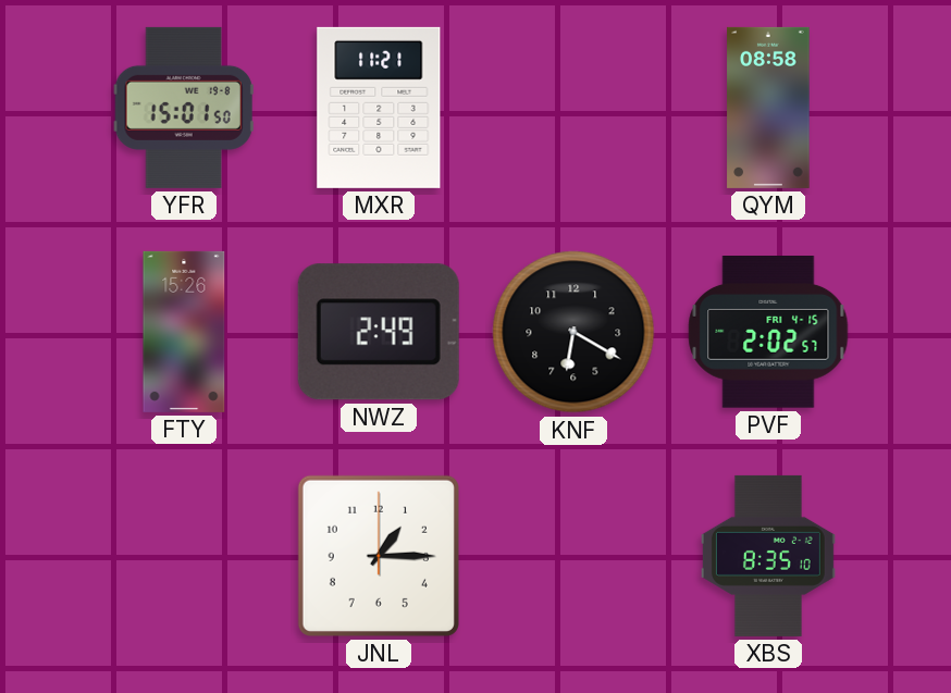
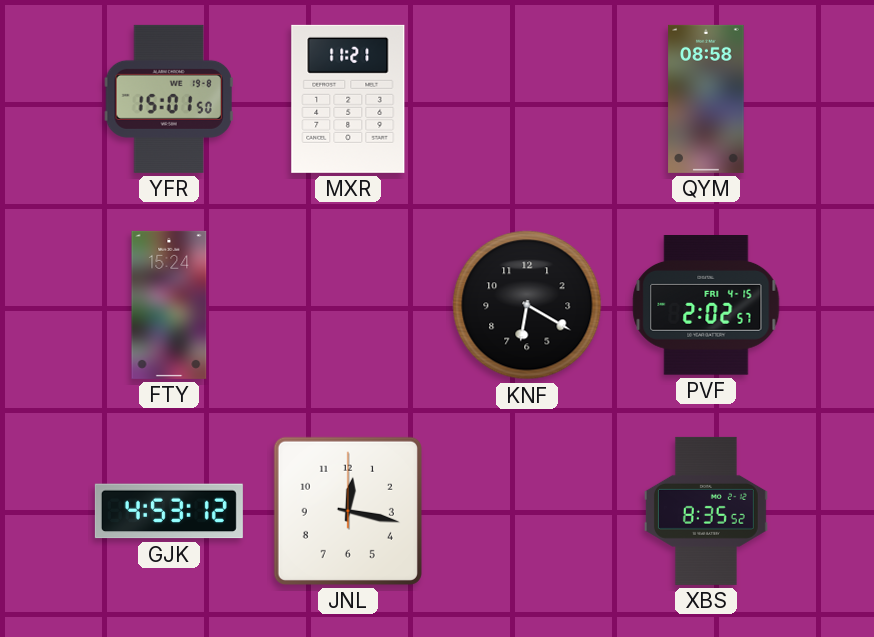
FTY: 15:26 -> 15:24
NWZ: 2:49 -> none
GJK: none -> 4:53
JNL: 1:15 -> 12:17
XBS: 8:35:10 -> 8:35:52
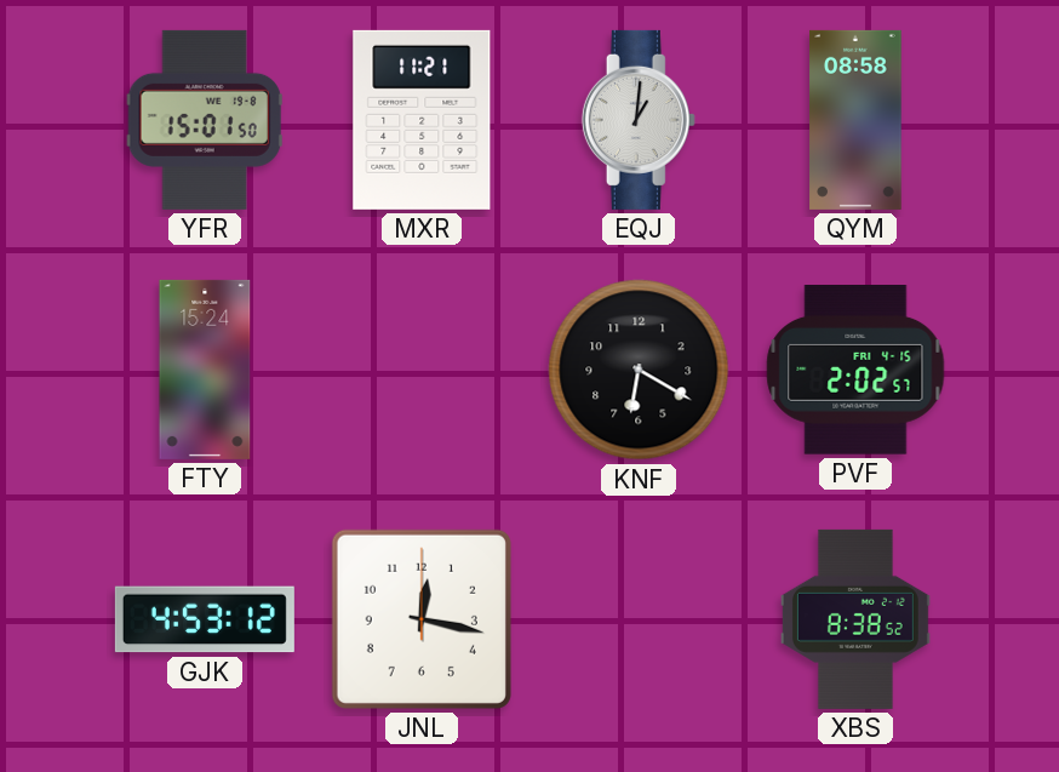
EQJ: none -> 1:01
XBS: 8:35 -> 8:38
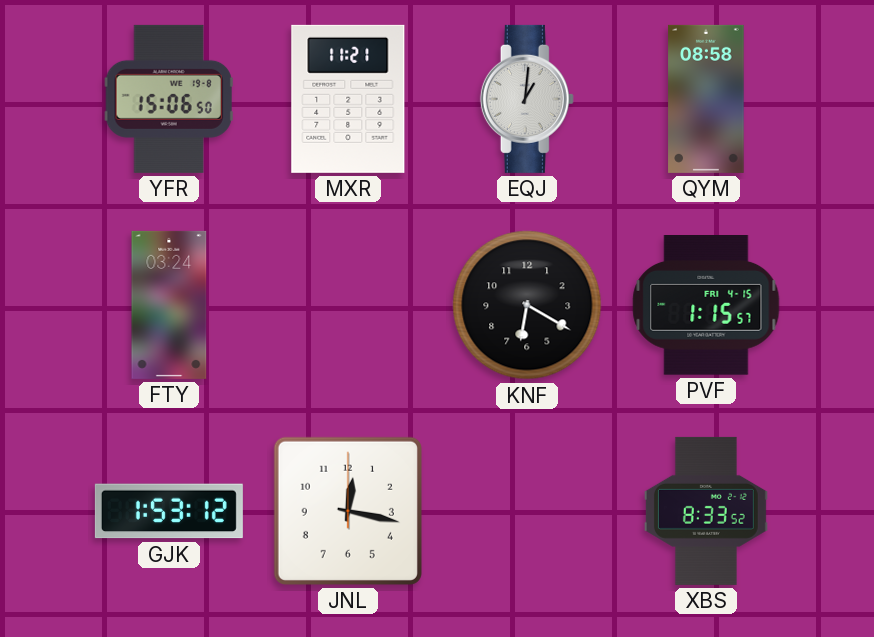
YFR: 15:01 -> 15:06
FTY: 15:24 -> 03:24
PVF: 2:02 -> 1:15
GJK: 4:53 -> 1:53
XBS: 8:38 -> 8:33
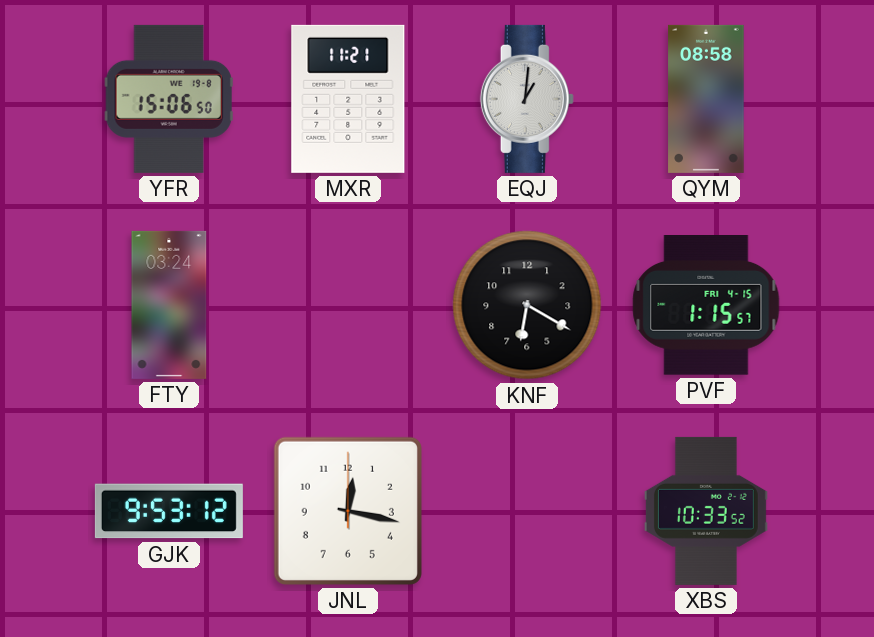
GJK: 1:53 -> 9:53
XBS: 8:33 -> 10:33
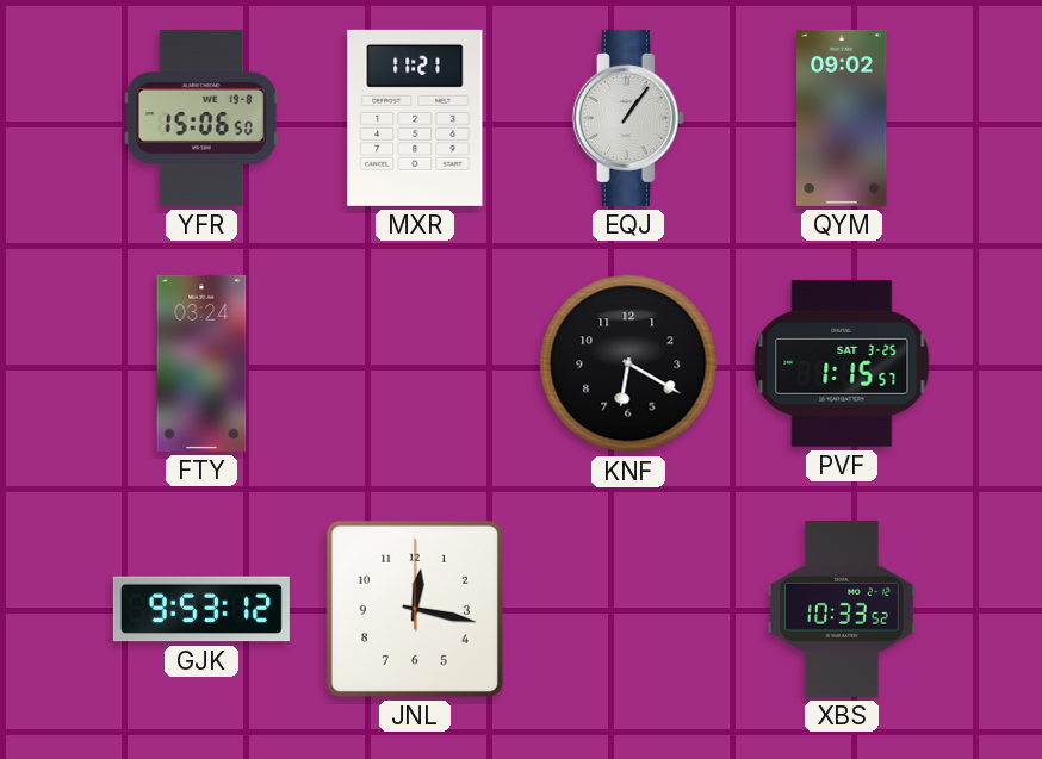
EQJ: 1:01 -> 1:06
QYM: 08:58 -> 09:02
PVF date: FRI 4-15 -> SAT 3-25
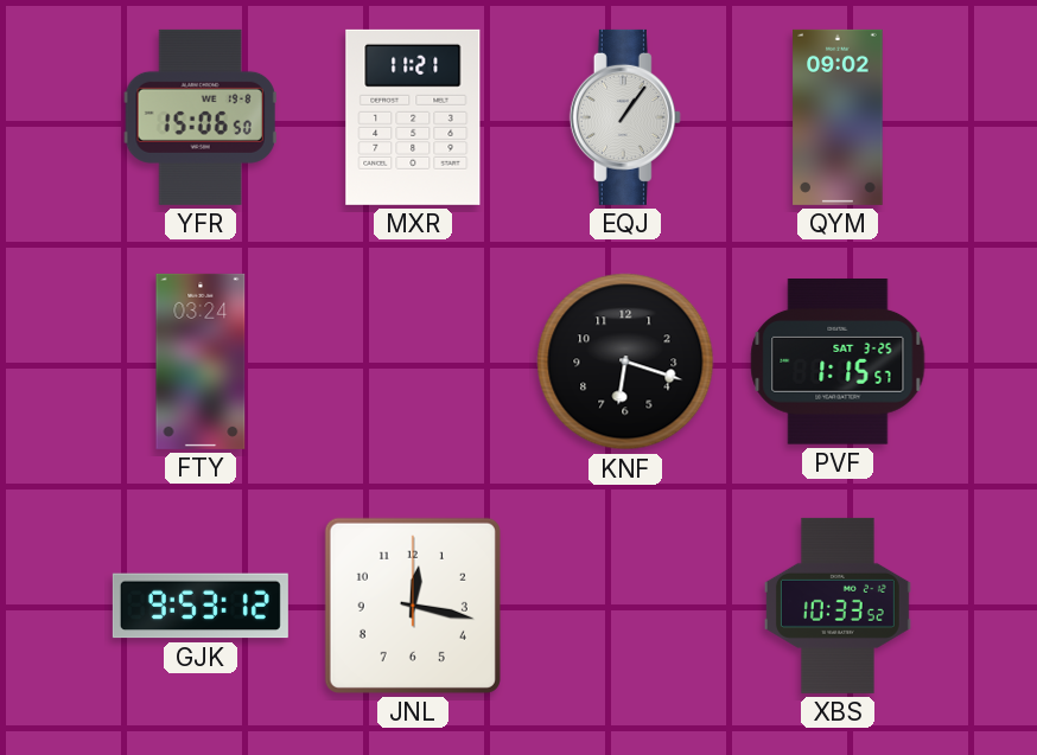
KNF: 6:20 -> 6:18
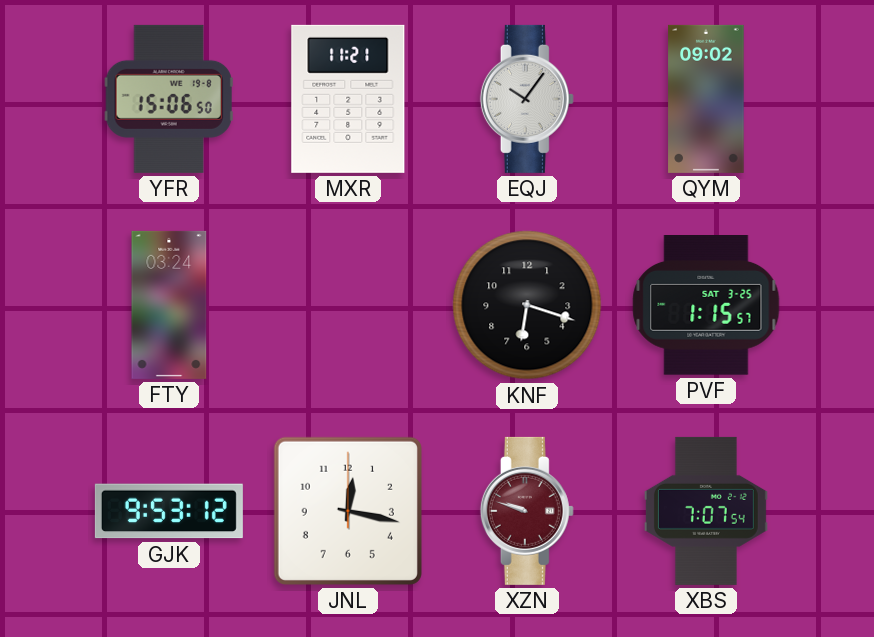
EQJ: 1:06 -> 10:06
XZN: none -> 9:48
XBS: 10:33 -> 7:07
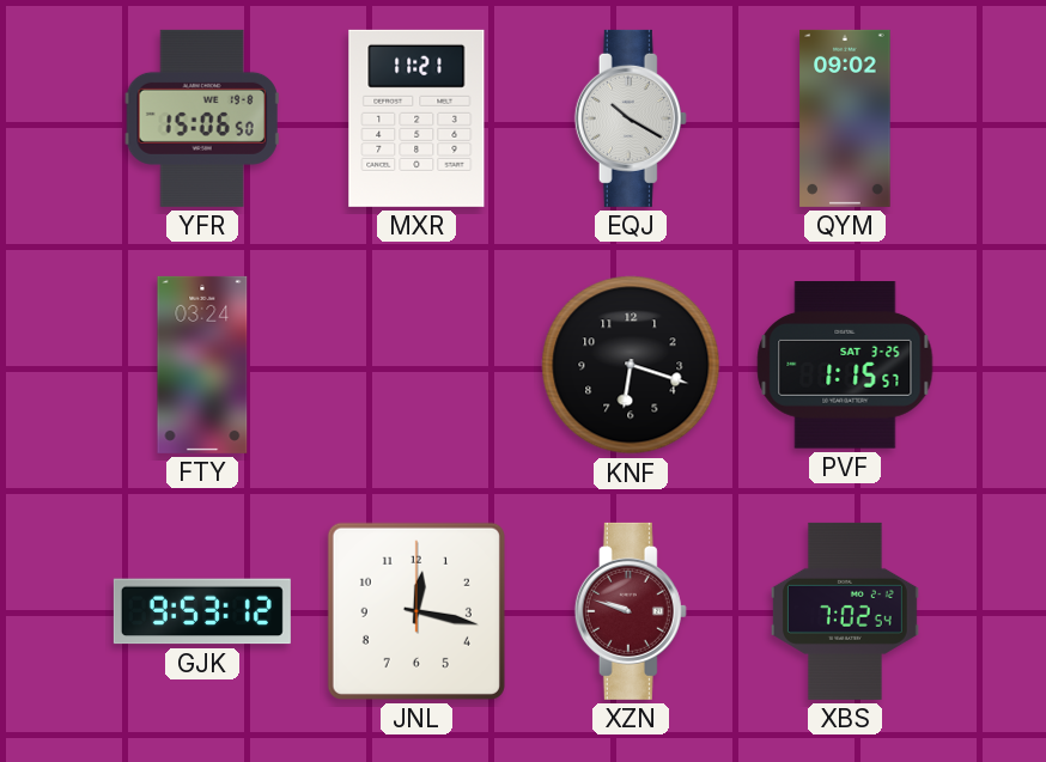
EQJ: 10:06 -> 10:20
XBS: 7:07 -> 7:02
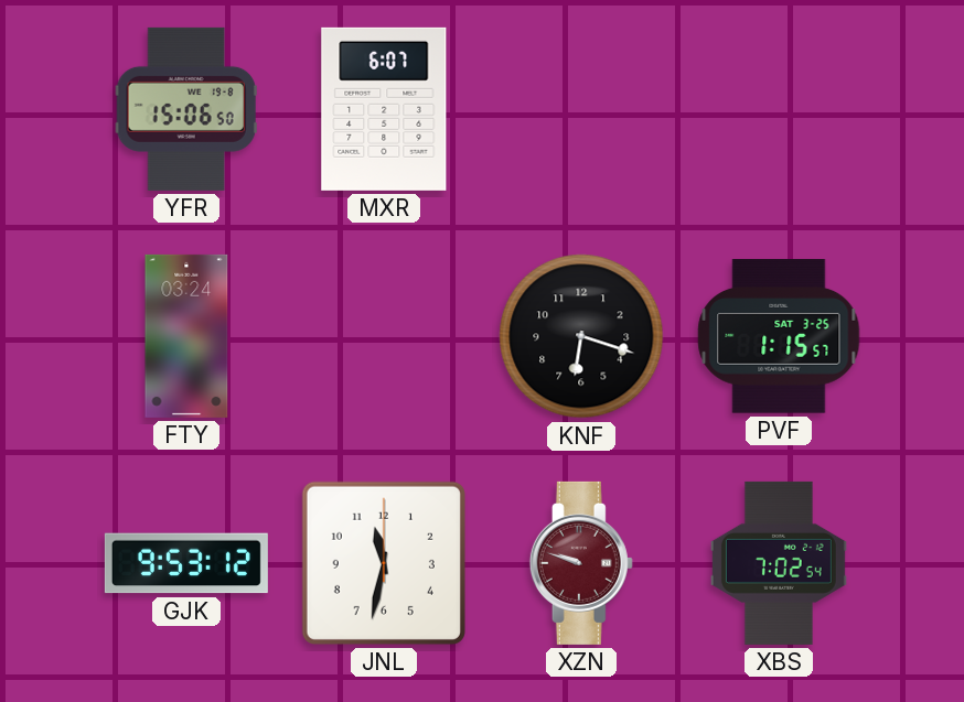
MXR: 11:21 -> 6:07
EQJ: 10:20 -> none
QYM: 09:02 -> none
JNL: 12:17 -> 11:32
